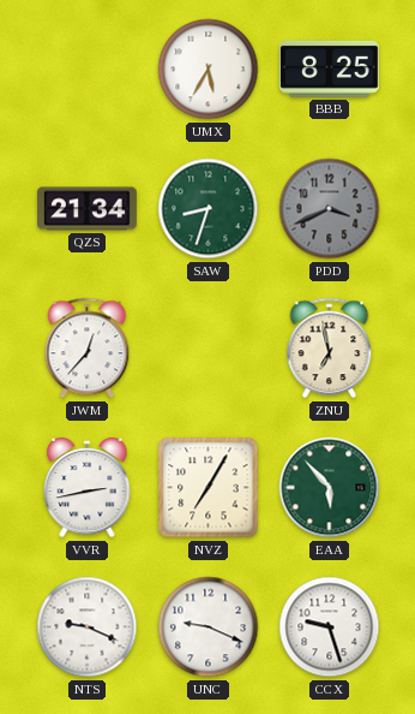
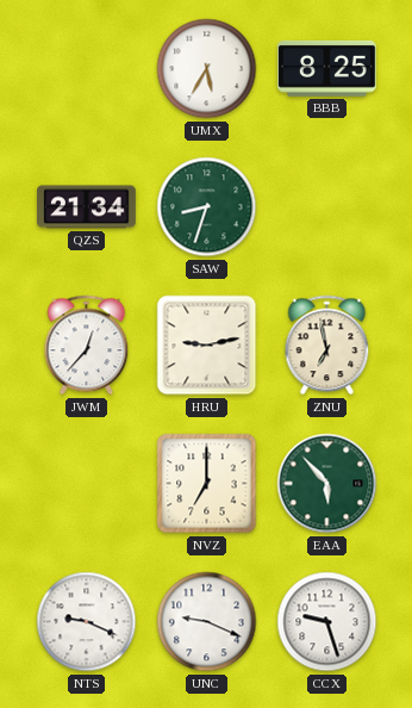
PDD: 3:41 -> none
HRU: none -> 9:13
VVR: 2:43 -> none
NVZ: 7:05 -> 7:00
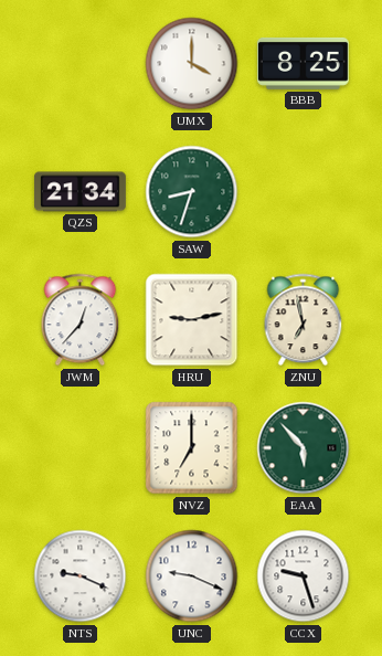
UMX: 5:35 -> 4:00
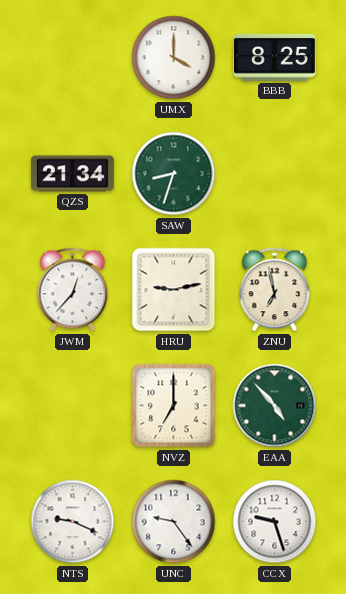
EAA: 5:53 -> 4:53
UNC: 9:19 -> 9:24
